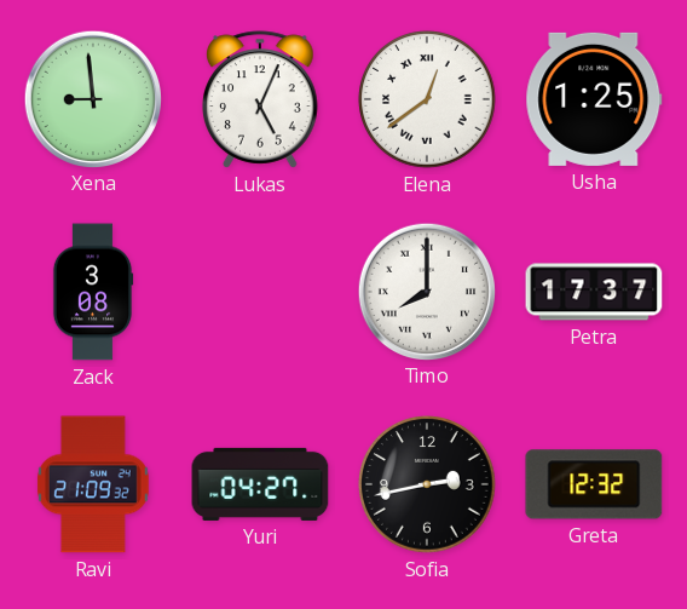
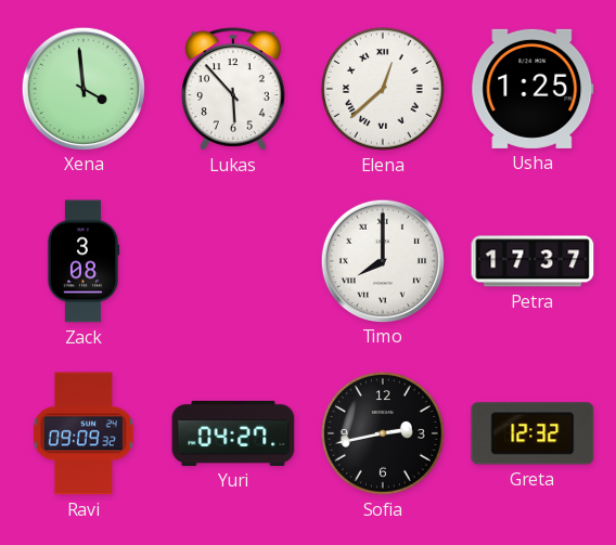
Xena: 8:59 -> 3:59
Lukas: 5:04 -> 5:53
Elena: 12:39 -> 12:38
Ravi: 21:09 -> 09:09
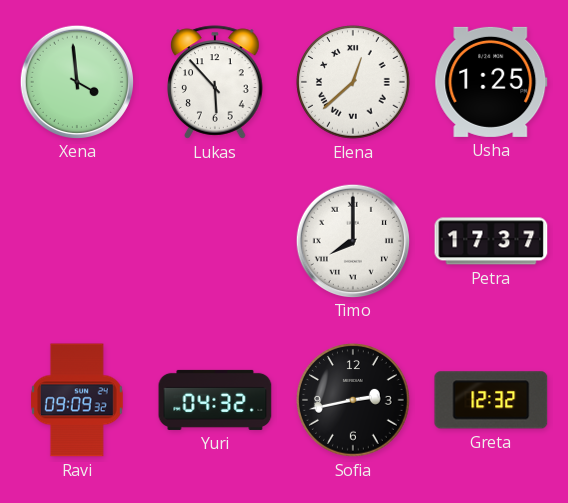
Zack: 3:08 -> none
Yuri: 04:27 -> 04:32
